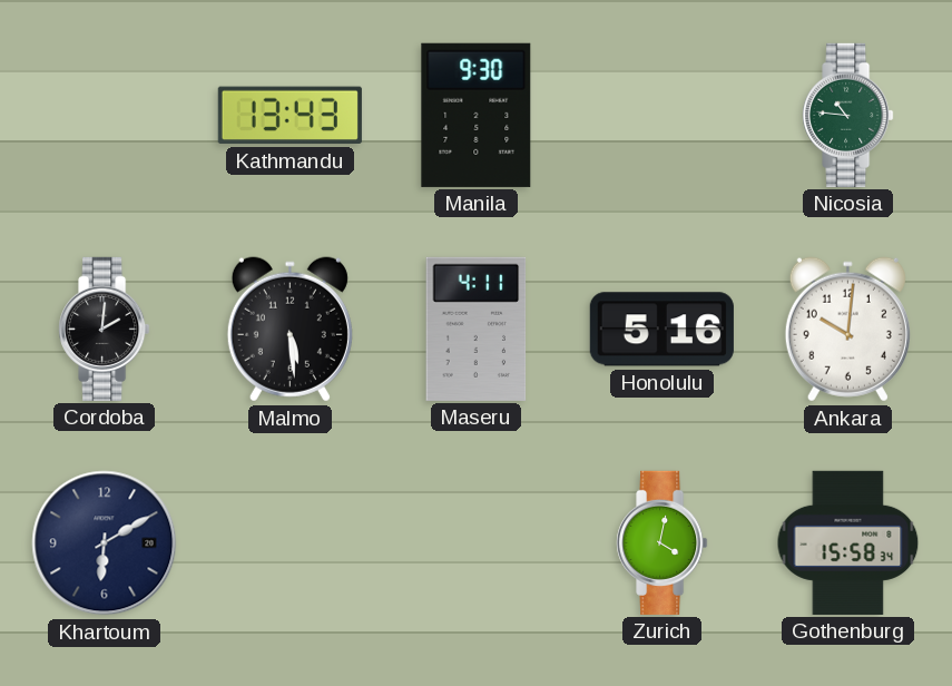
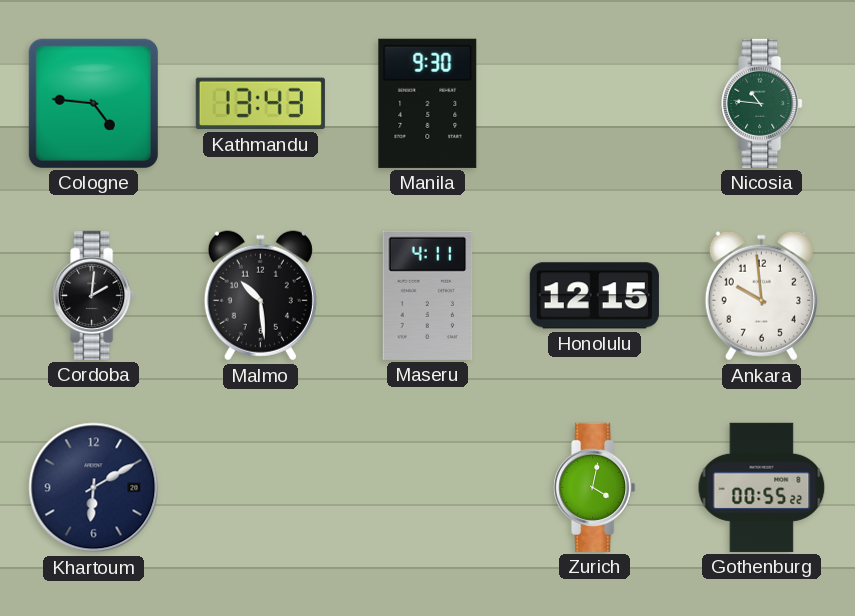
Cologne: none -> 4:46
Malmo: 5:29 -> 10:29
Honolulu: 5:16 -> 12:15
Ankara: 10:01 -> 9:59
Gothenburg: 15:58 -> 00:55
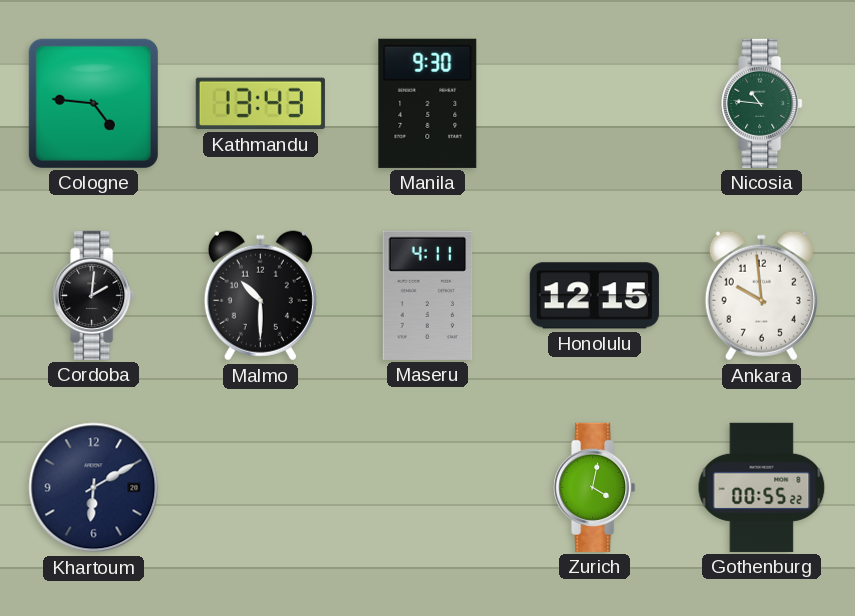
Malmo: 10:29 -> 10:30
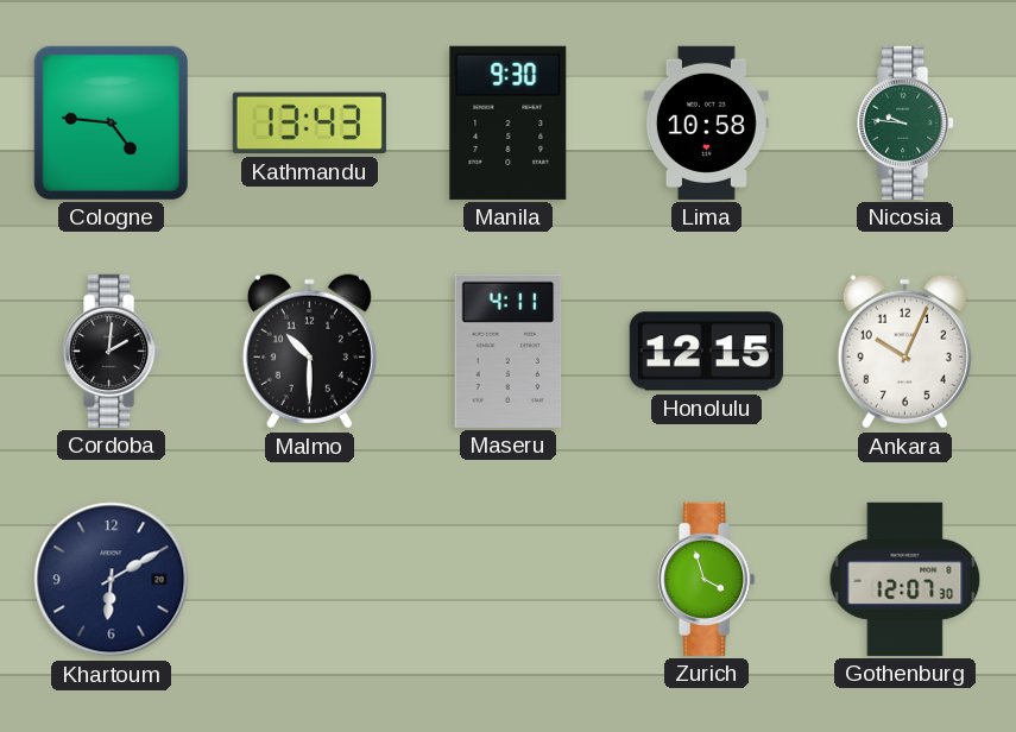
Lima: none -> 10:58
Nicosia: 10:46 -> 9:46
Ankara: 9:59 -> 10:04
Zurich: 4:02 -> 3:57
Gothenburg: 00:55 -> 12:07
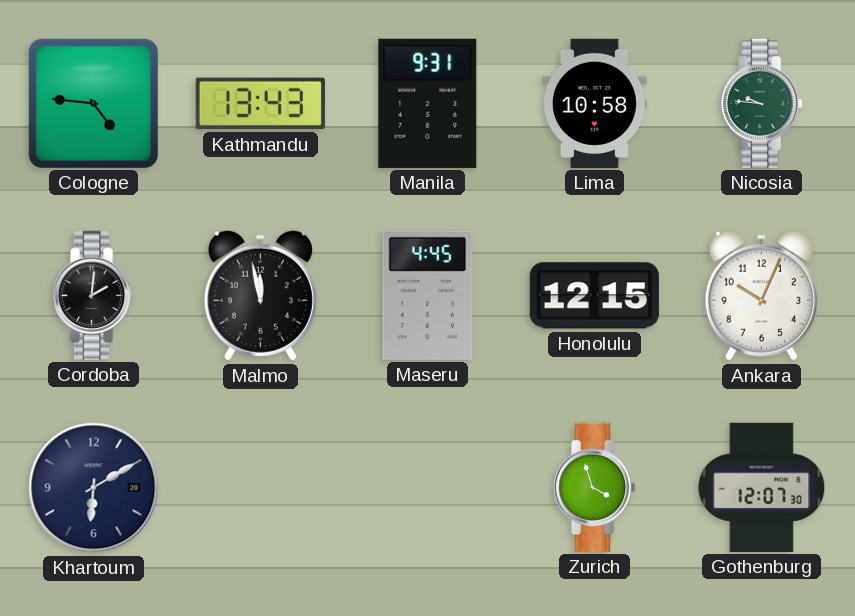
Manila: 9:30 -> 9:31
Malmo: 10:30 -> 11:58
Maseru: 4:11 -> 4:45
